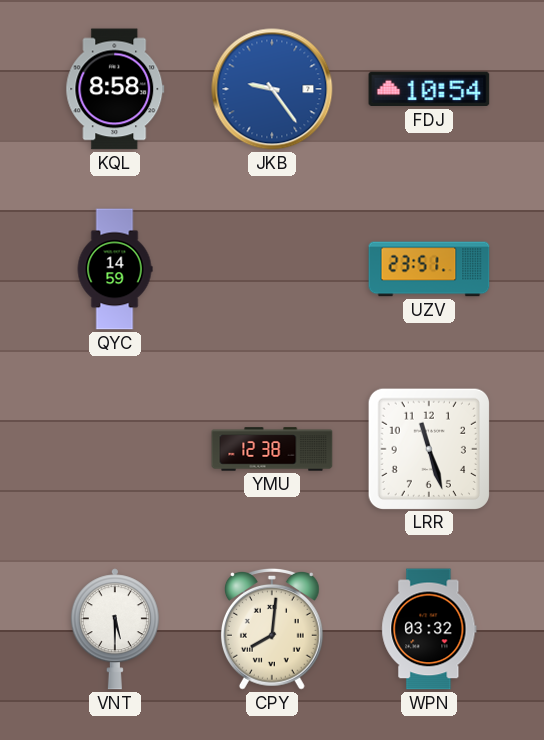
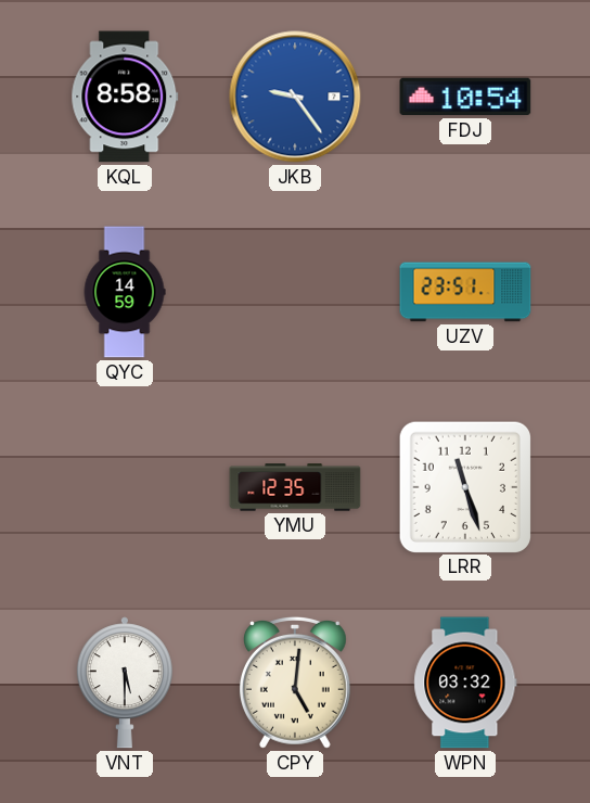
YMU: 12:38 -> 12:35
CPY: 8:01 -> 5:01
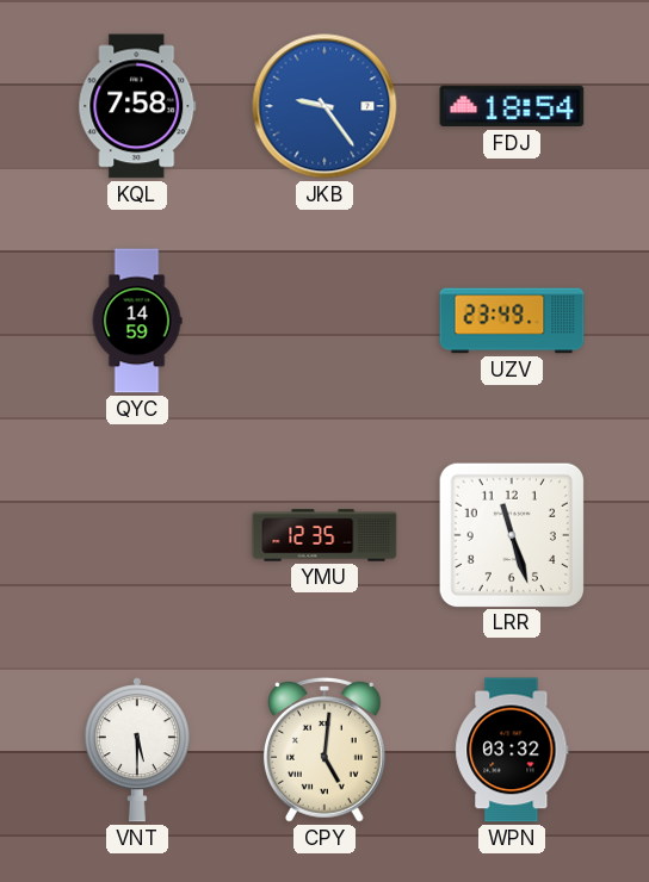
KQL: 8:58 -> 7:58
FDJ: 10:54 -> 18:54
UZV: 23:51 -> 23:49
